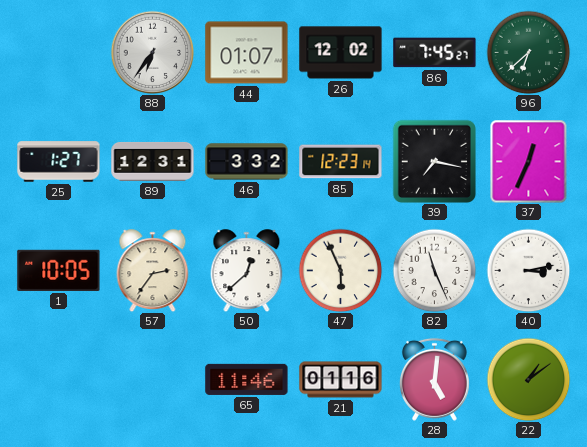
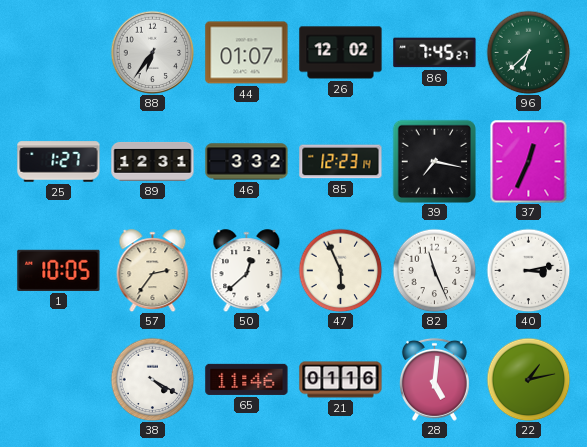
38: none -> 4:20
22: 1:09 -> 1:13
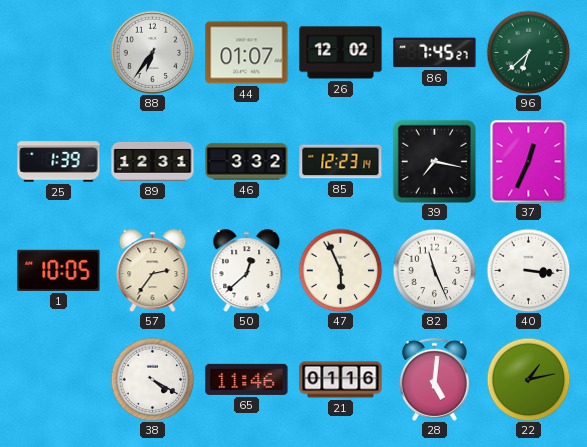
25: 1:27 -> 1:39
40: 3:13 -> 3:16
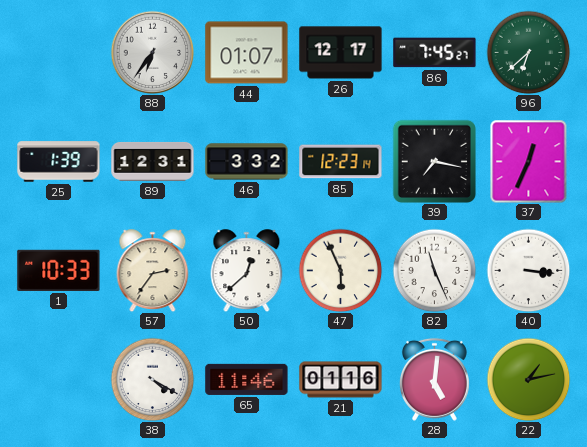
26: 12:02 -> 12:17
1: 10:05 -> 10:33
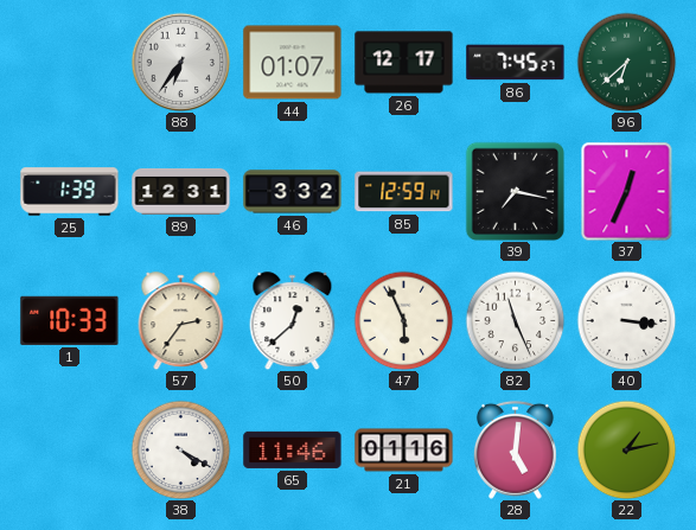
85: 12:23 -> 12:59
